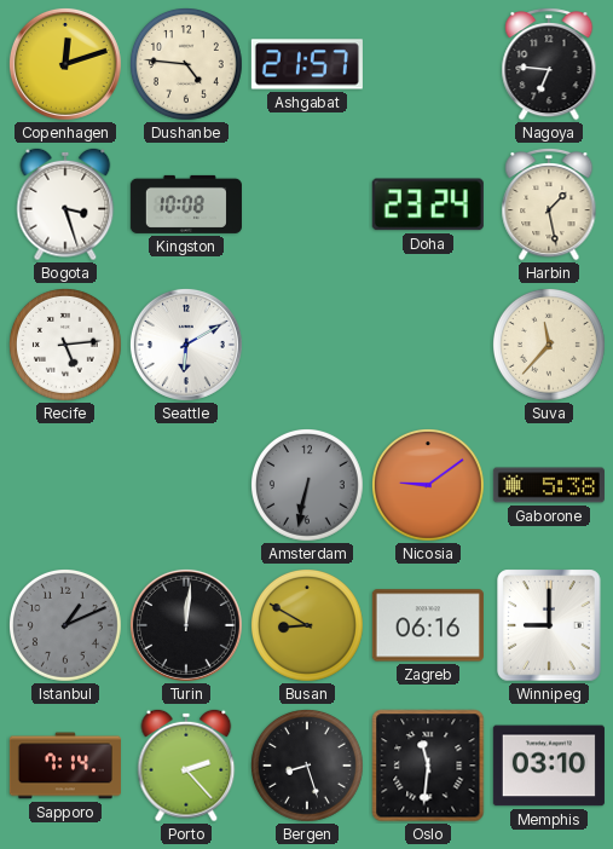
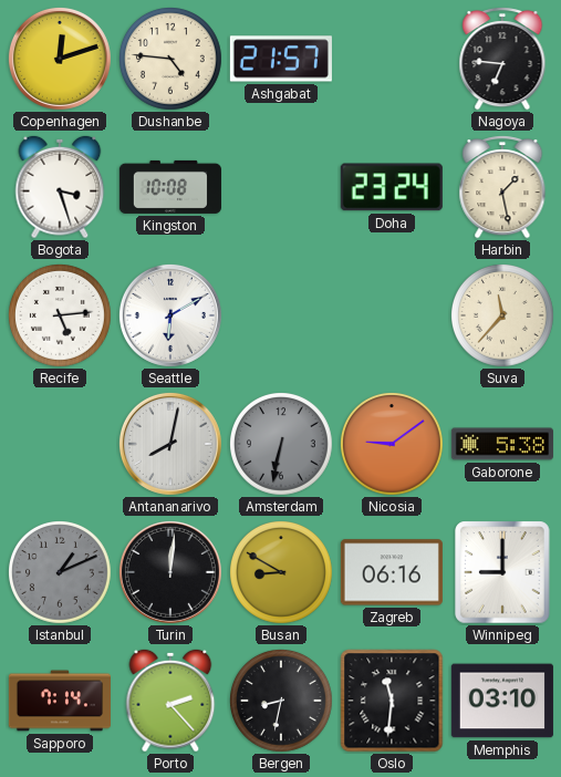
Antananarivo: none -> 8:02
Bergen: 8:27 -> 8:32
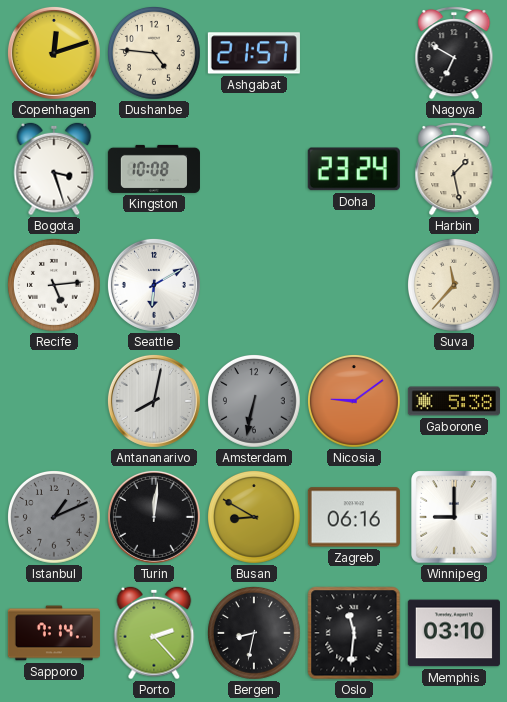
Nagoya: 6:46 -> 6:50
